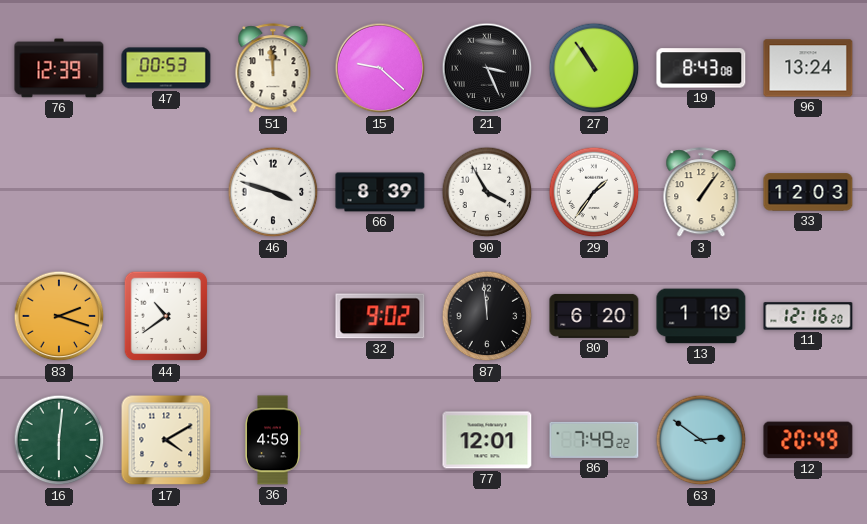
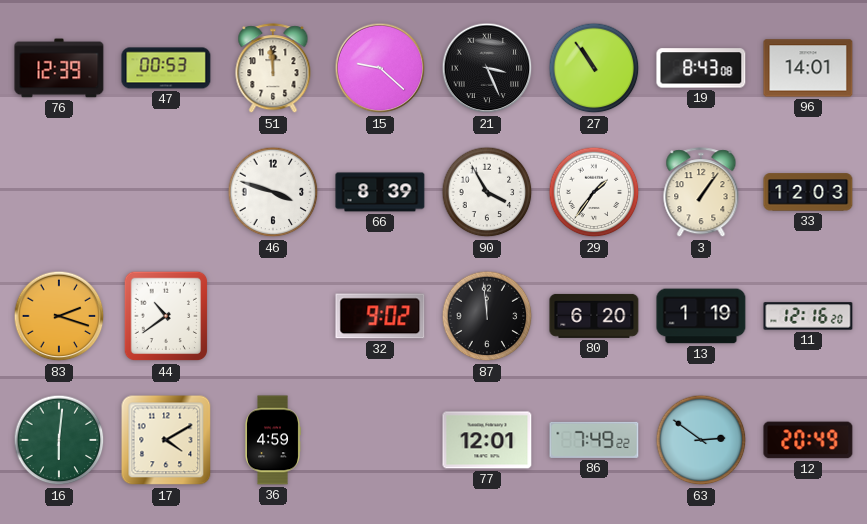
96: 13:24 -> 14:01
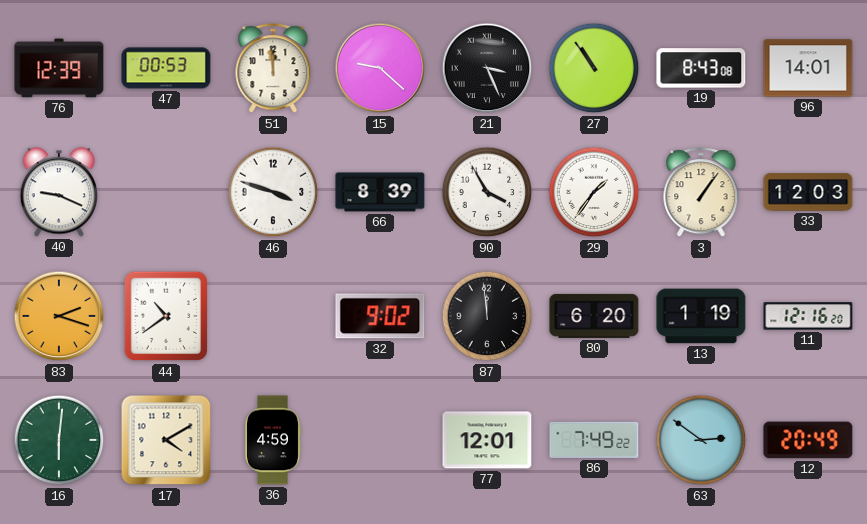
40: none -> 9:19
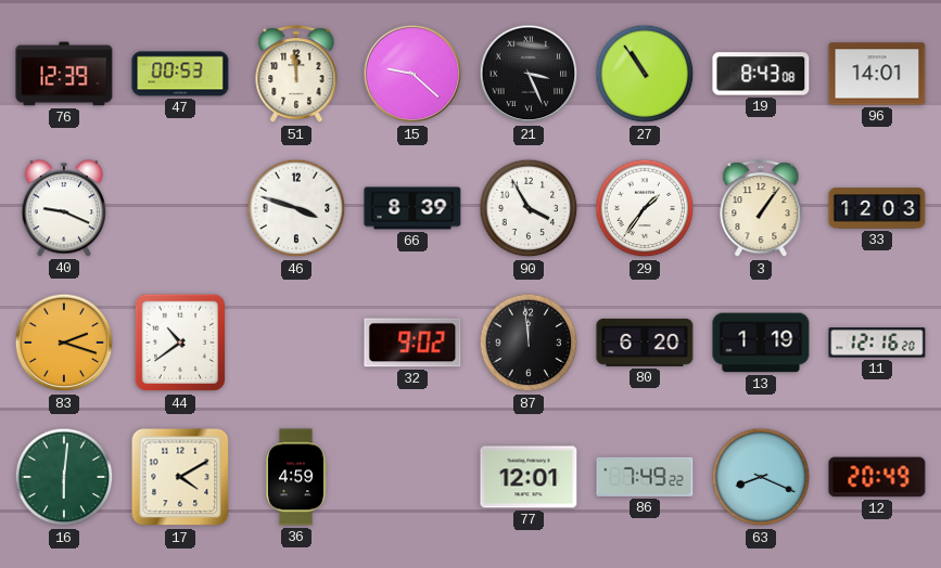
63: 2:51 -> 8:19
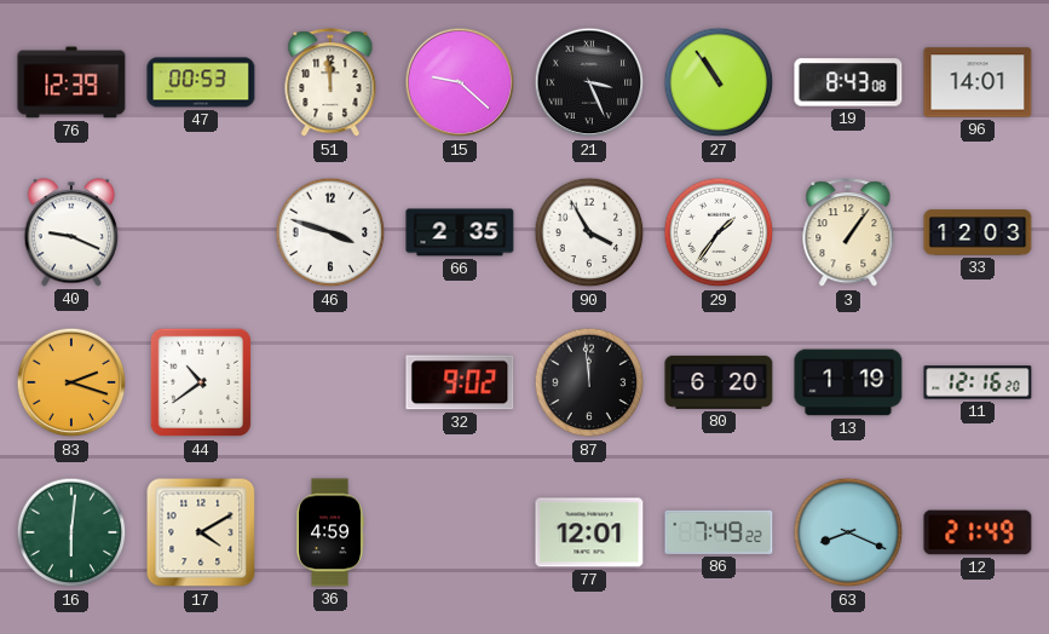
66: 8:39 -> 2:35
12: 20:49 -> 21:49
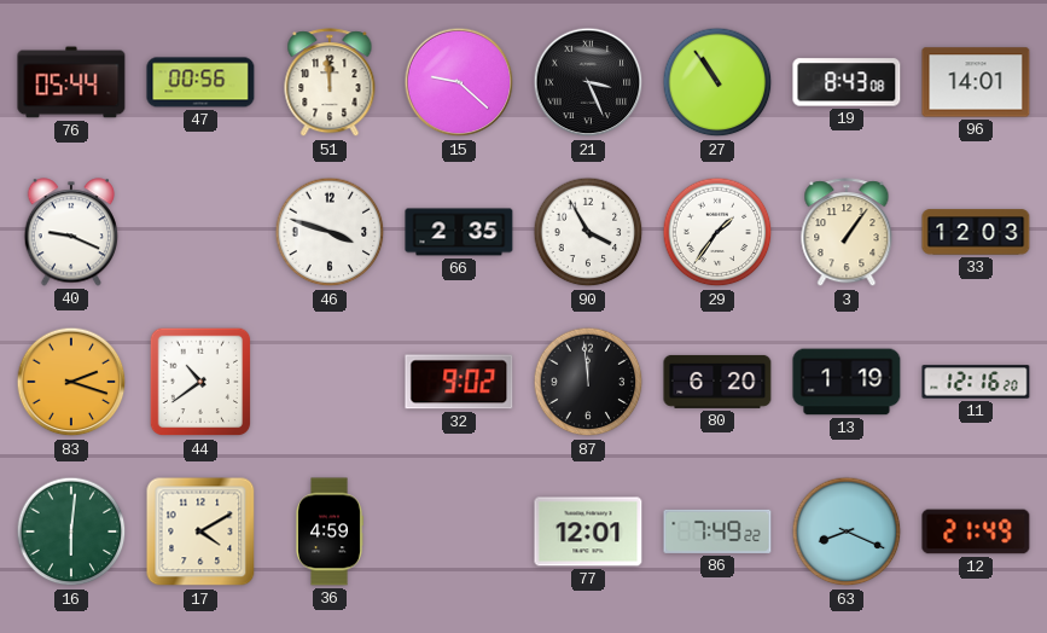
76: 12:39 -> 05:44
47: 00:53 -> 00:56
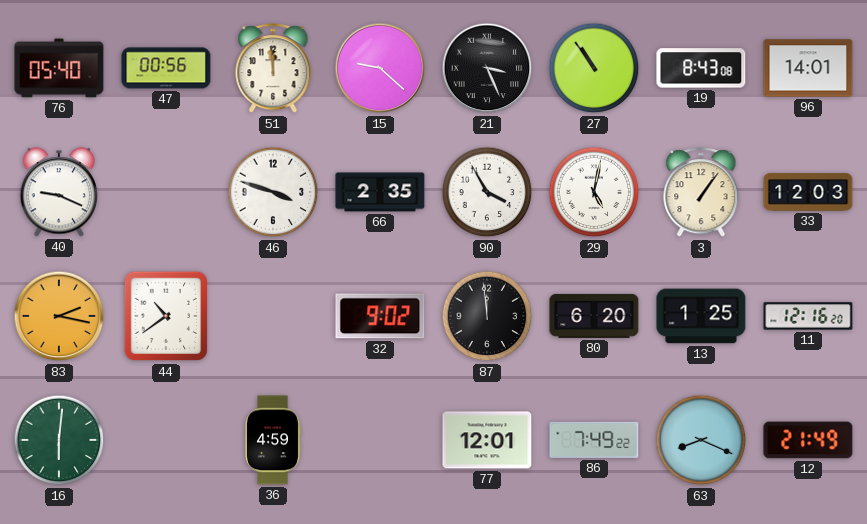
76: 05:44 -> 05:40
29: 1:36 -> 5:02
83: 2:18 -> 2:17
13: 1:19 -> 1:25
17: 4:10 -> none
